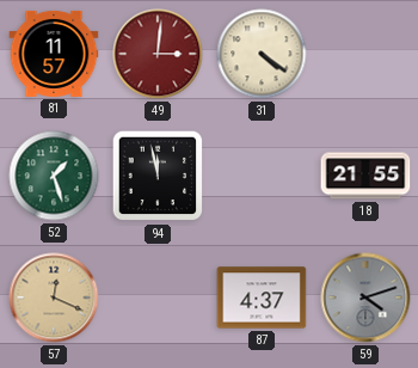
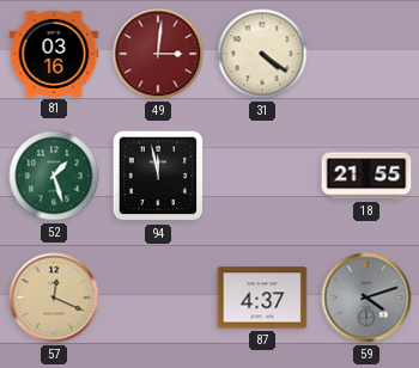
81: 11:57 -> 03:16
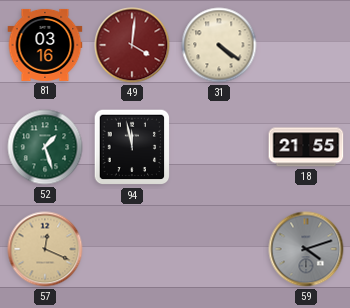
49: 3:01 -> 4:01
87: 4:37 -> none
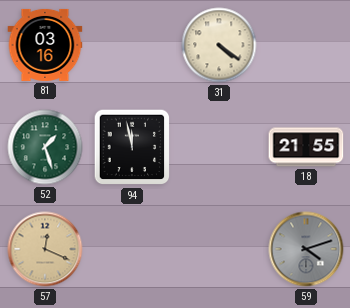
49: 4:01 -> none
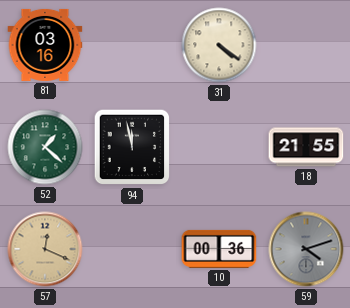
52: 1:27 -> 1:22
10: none -> 00:36
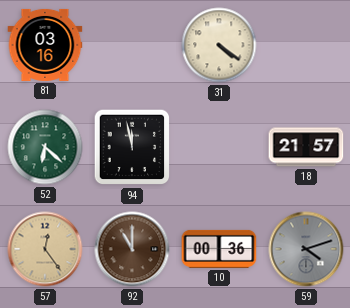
52: 1:22 -> 6:22
18: 21:55 -> 21:57
57: 12:19 -> 12:24
92: none -> 11:00
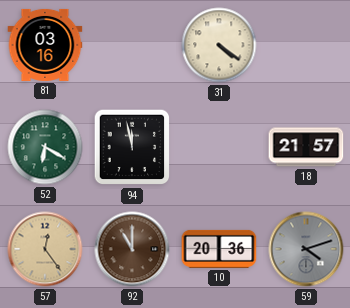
52: 6:22 -> 6:20
10: 00:36 -> 20:36
